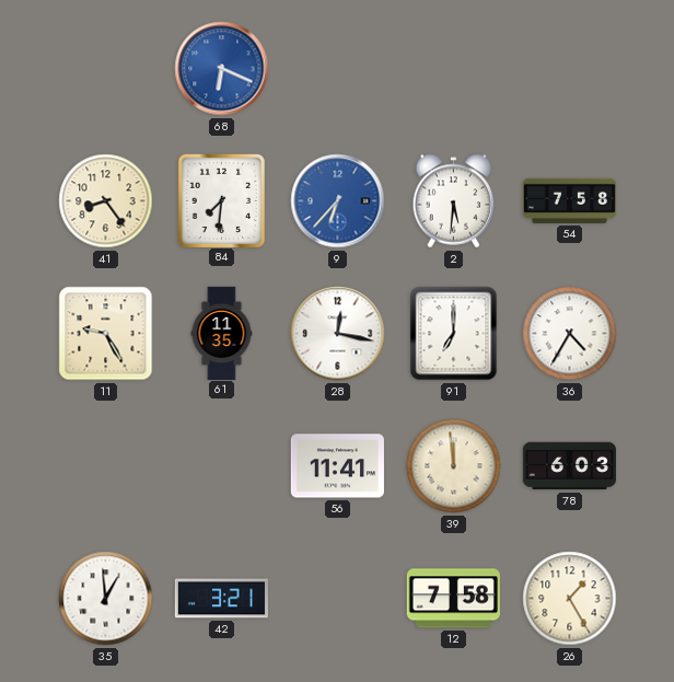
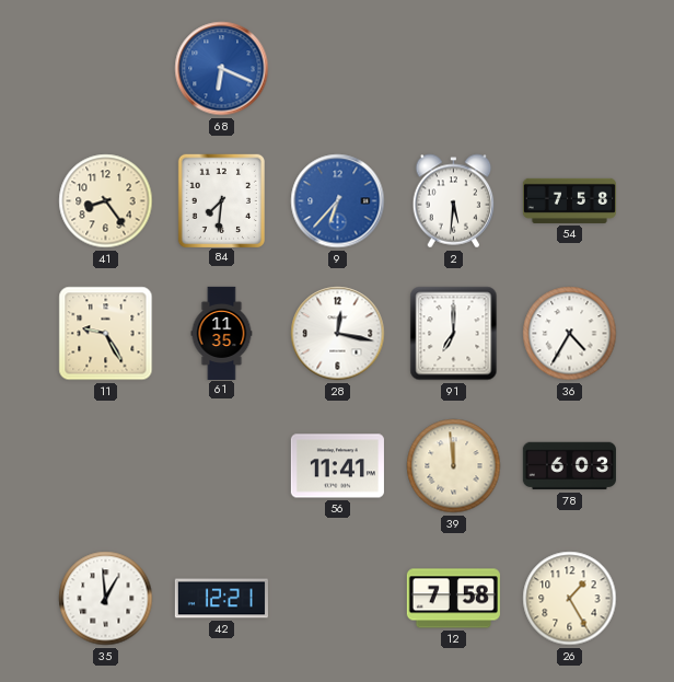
42: 3:21 -> 12:21
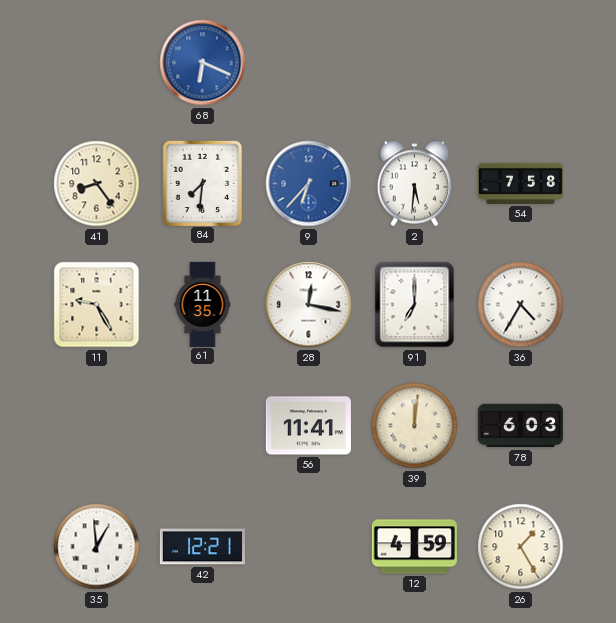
39: 11:59 -> 12:01
12: 7:58 -> 4:59
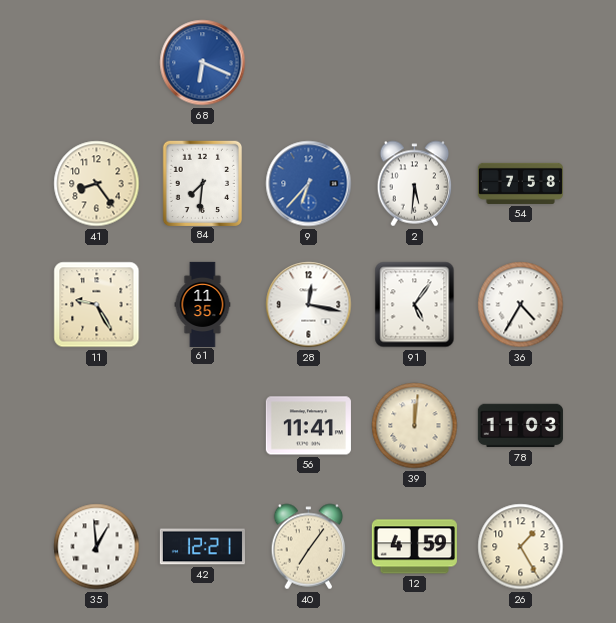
91: 7:00 -> 5:06
78: 6:03 -> 11:03
40: none -> 7:06
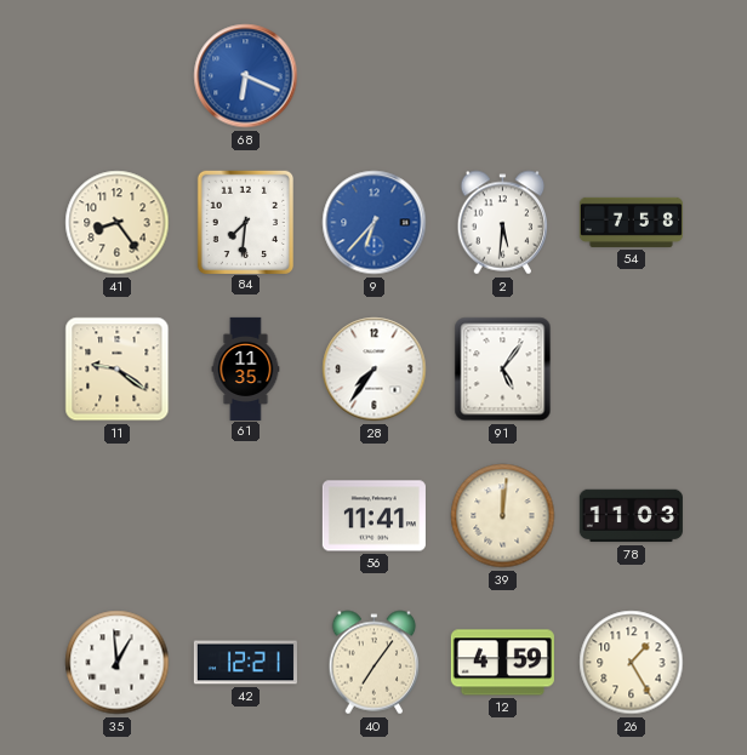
11: 9:25 -> 9:21
28: 12:17 -> 7:36
36: 4:35 -> none
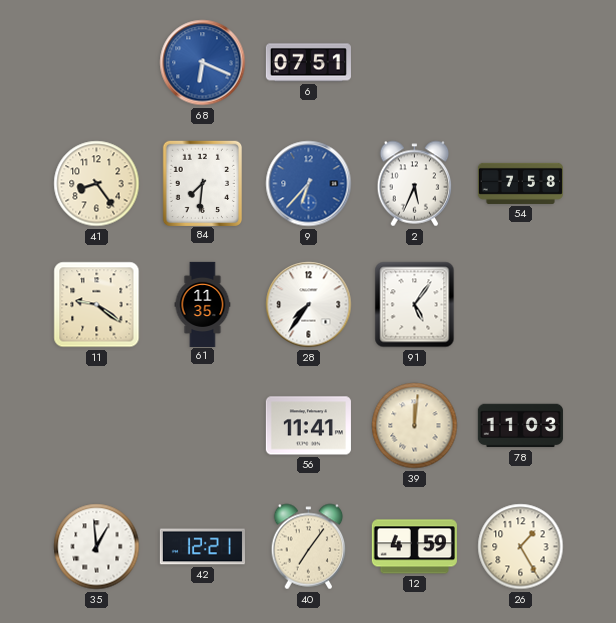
6: none -> 07:51
2: 5:31 -> 5:34
